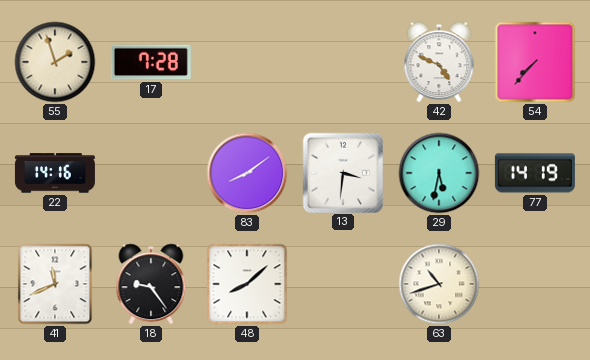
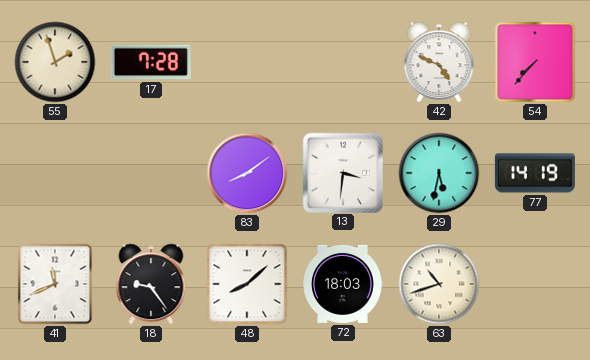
22: 14:16 -> none
72: none -> 18:03
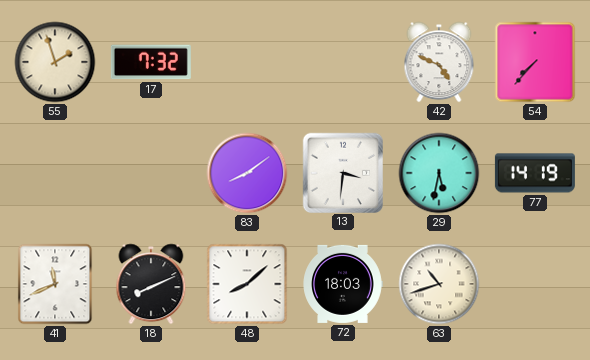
17: 7:28 -> 7:32
18: 9:24 -> 8:11
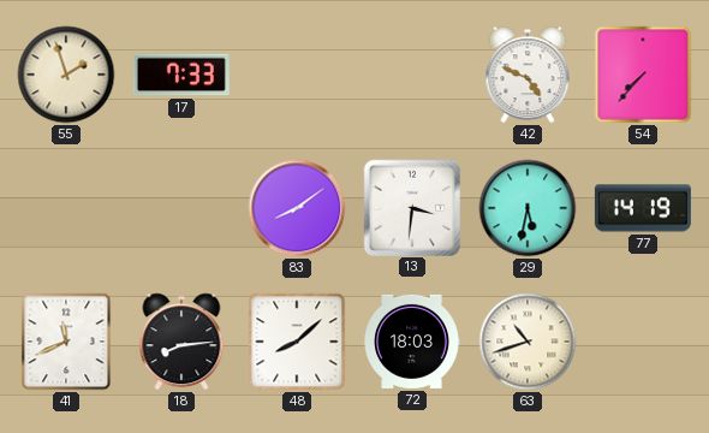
17: 7:32 -> 7:33
18: 8:11 -> 8:14
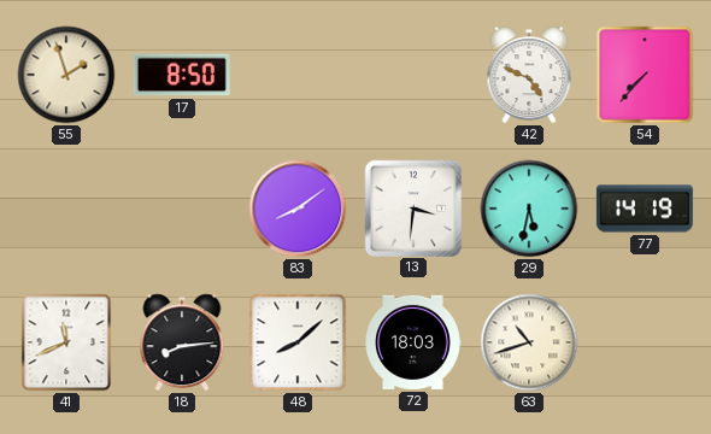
17: 7:33 -> 8:50
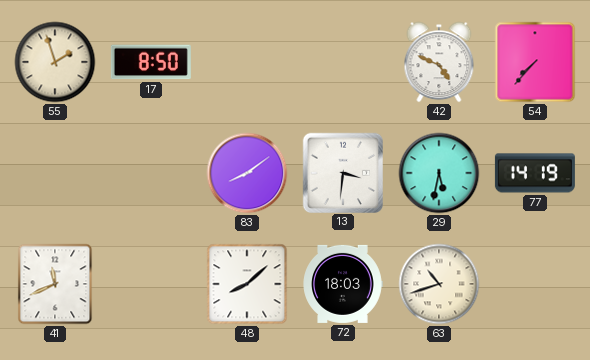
18: 8:14 -> none
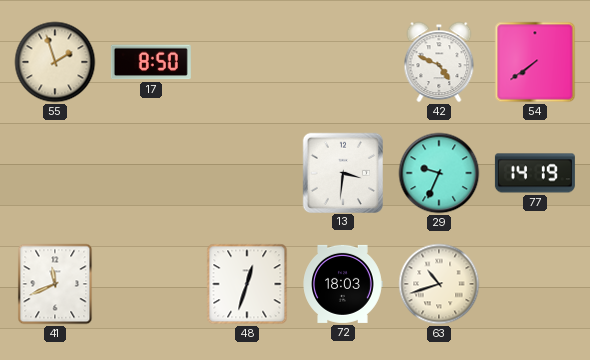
54: 7:37 -> 7:39
83: 8:09 -> none
29: 5:32 -> 9:34
48: 8:08 -> 12:33
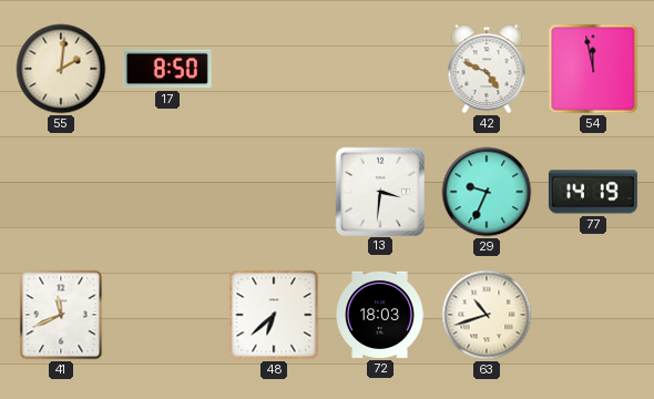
55: 1:57 -> 2:01
54: 7:39 -> 11:58
48: 12:33 -> 6:38
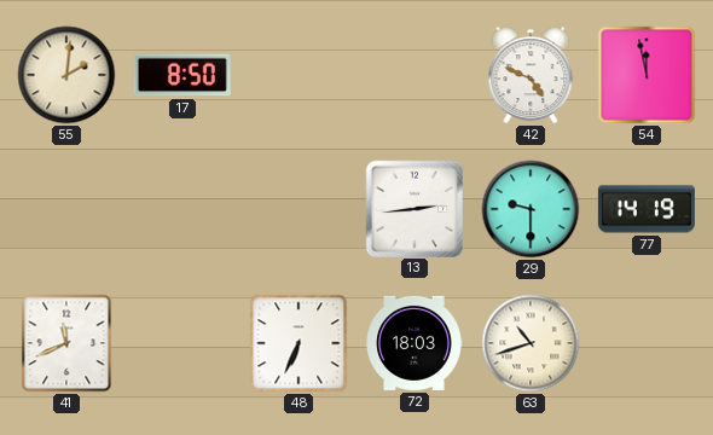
13: 3:31 -> 2:44
29: 9:34 -> 9:30
48: 6:38 -> 6:34
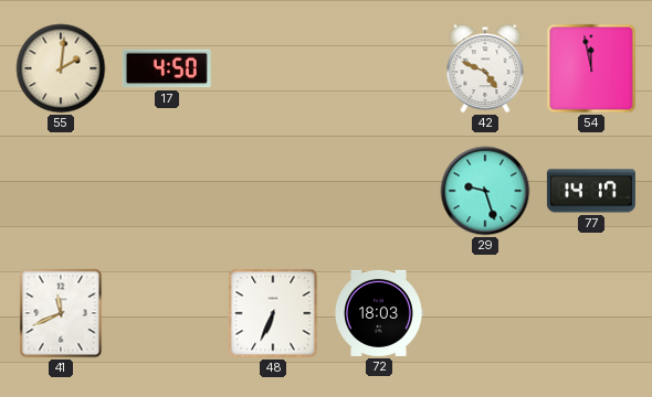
17: 8:50 -> 4:50
13: 2:44 -> none
29: 9:30 -> 9:27
77: 14:19 -> 14:17
63: 10:42 -> none
